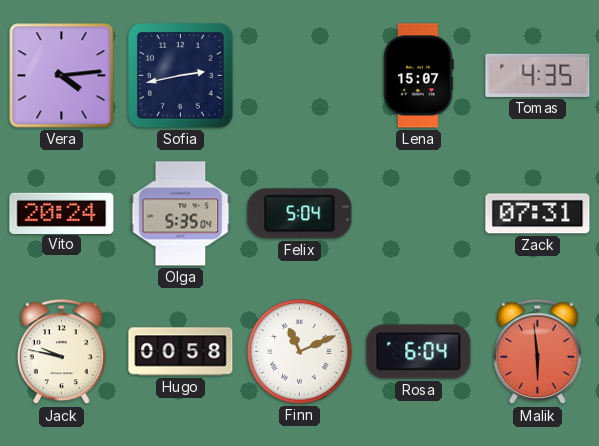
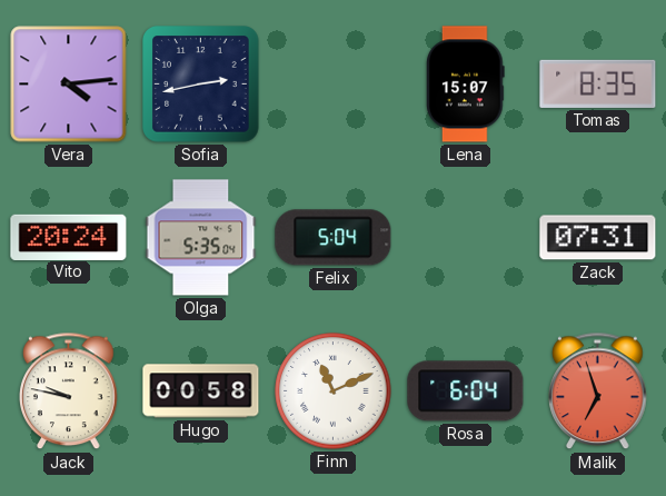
Tomas: 4:35 -> 8:35
Malik: 5:59 -> 6:57
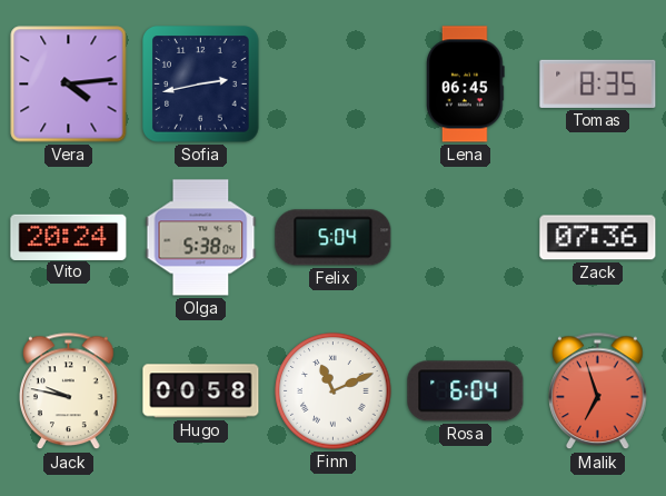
Lena: 15:07 -> 06:45
Olga: 5:35 -> 5:38
Zack: 07:31 -> 07:36
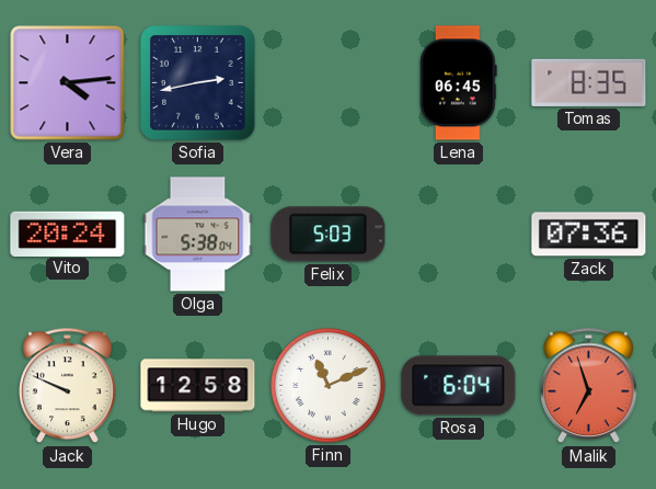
Felix: 5:04 -> 5:03
Jack: 9:47 -> 9:49
Hugo: 00:58 -> 12:58
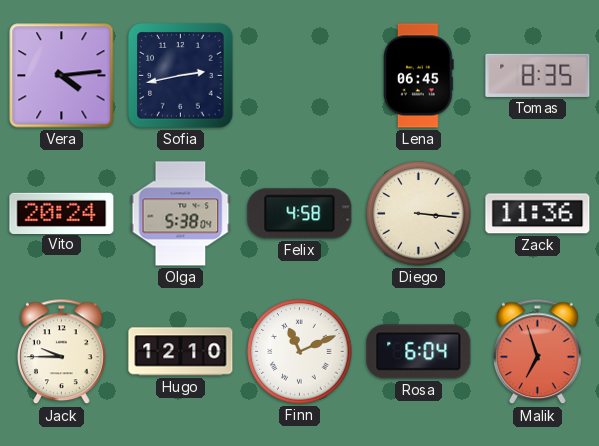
Felix: 5:03 -> 4:58
Diego: none -> 3:16
Zack: 07:36 -> 11:36
Jack: 9:49 -> 9:45
Hugo: 12:58 -> 12:10
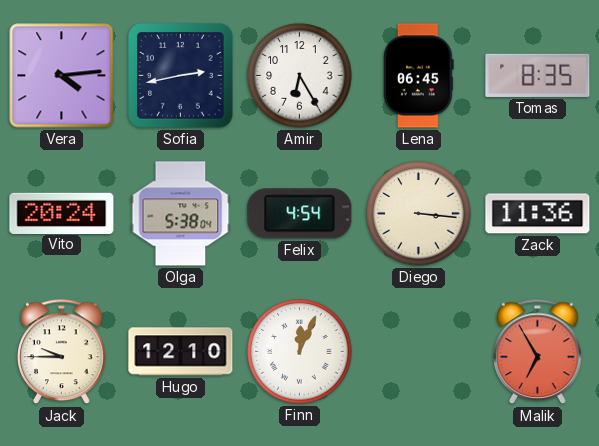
Amir: none -> 6:25
Felix: 4:58 -> 4:54
Finn: 11:11 -> 12:04
Rosa: 6:04 -> none
Malik: 6:57 -> 6:55
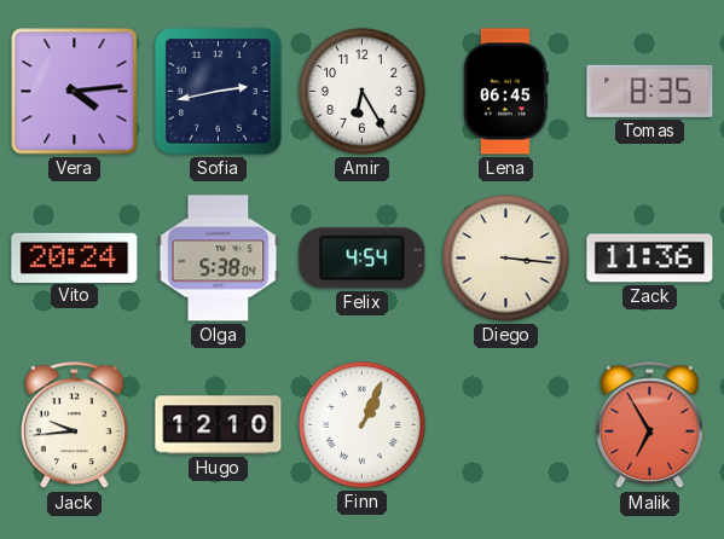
Jack: 9:45 -> 9:44
Finn: 12:04 -> 1:04
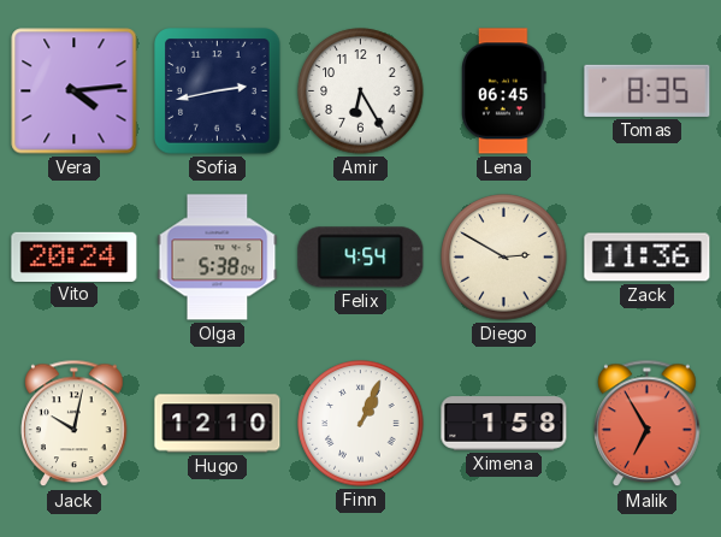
Diego: 3:16 -> 2:50
Jack: 9:44 -> 10:02
Ximena: none -> 1:58
